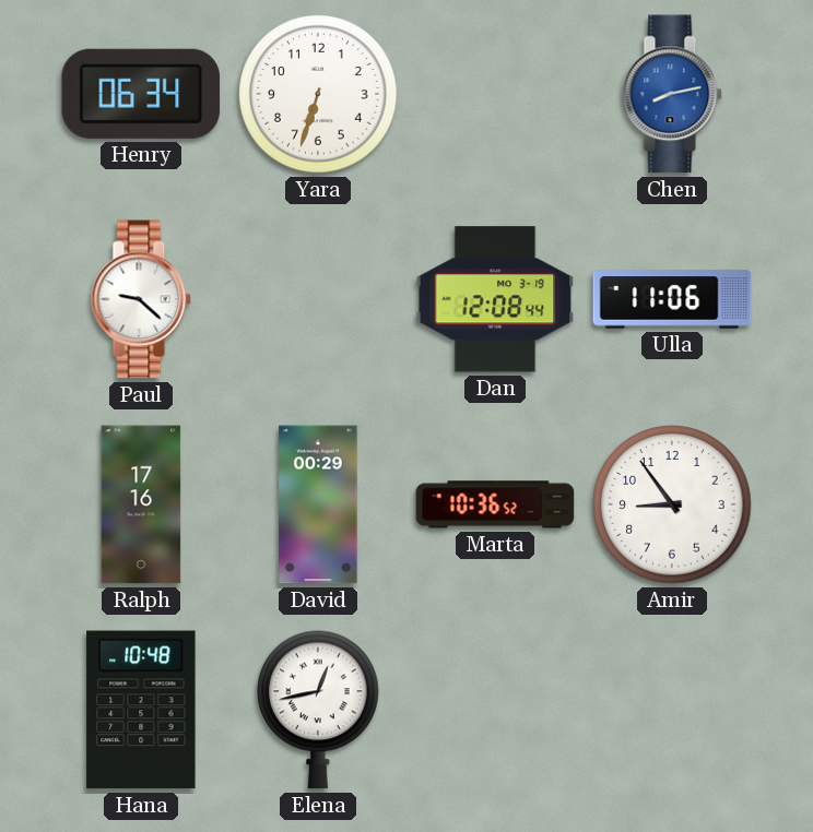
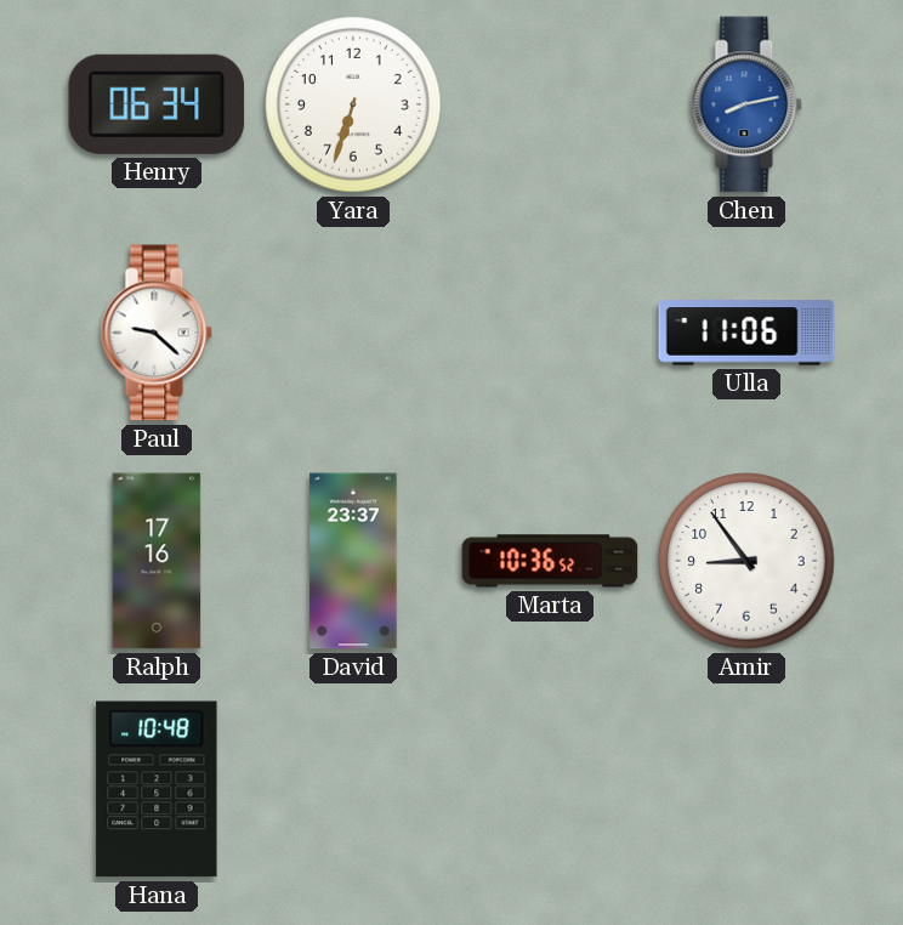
Dan: 12:08 -> none
David: 00:29 -> 23:37
Elena: 12:43 -> none
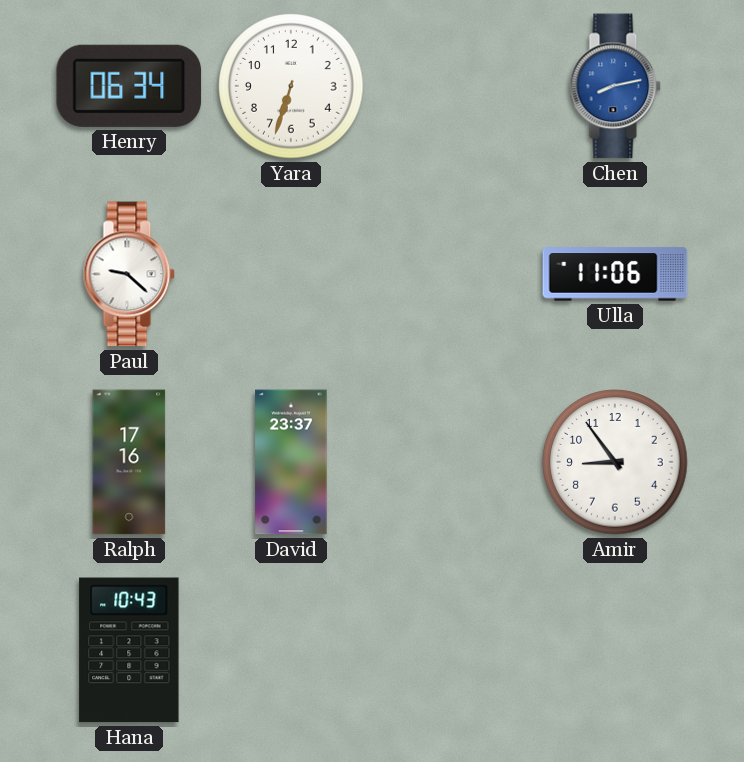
Marta: 10:36 -> none
Hana: 10:48 -> 10:43
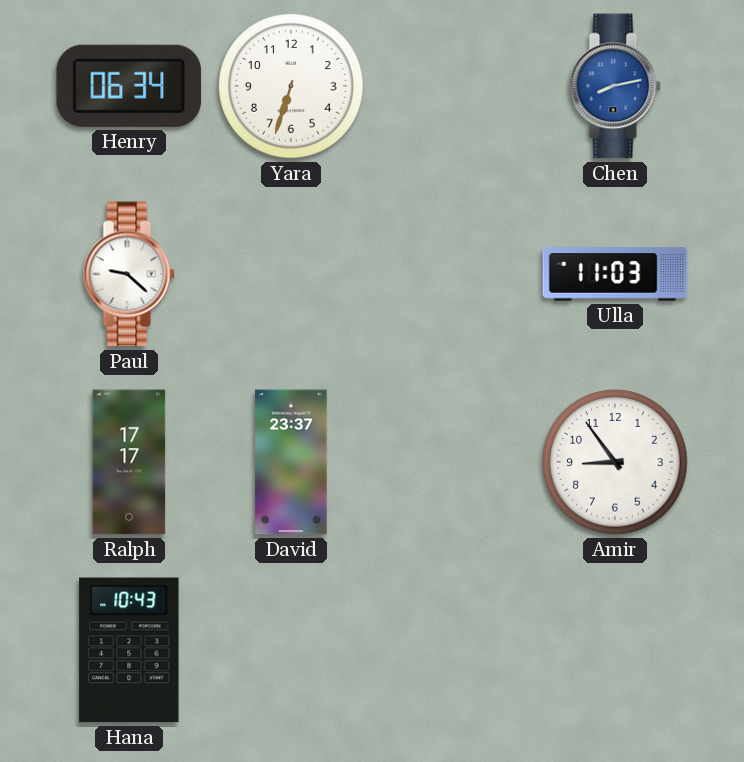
Ulla: 11:06 -> 11:03
Ralph: 17:16 -> 17:17
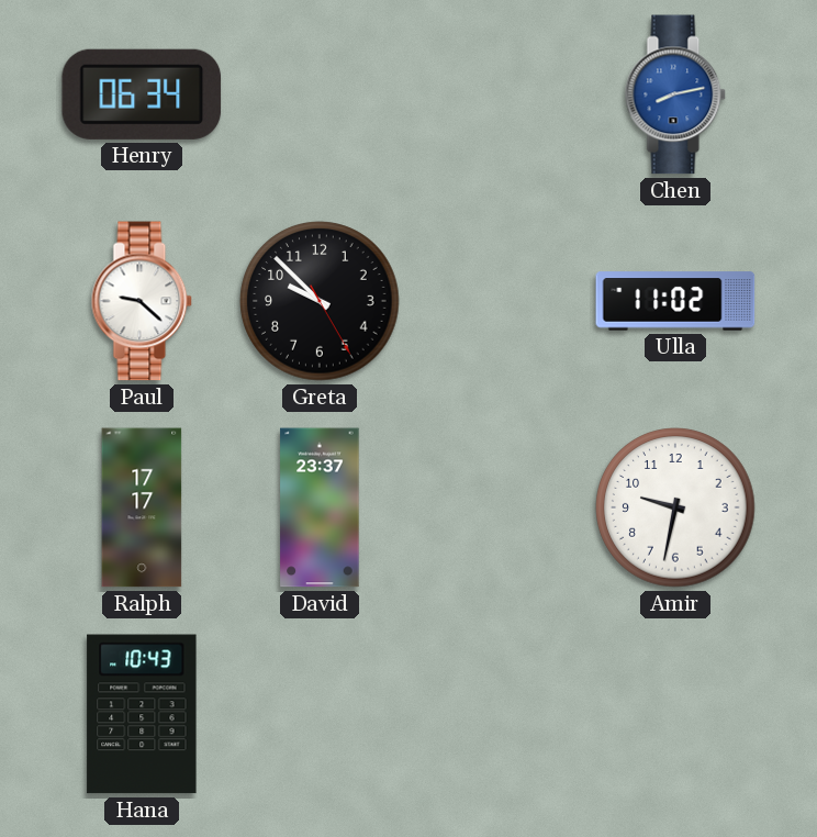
Yara: 6:33 -> none
Greta: none -> 9:52
Ulla: 11:03 -> 11:02
Amir: 8:54 -> 9:32
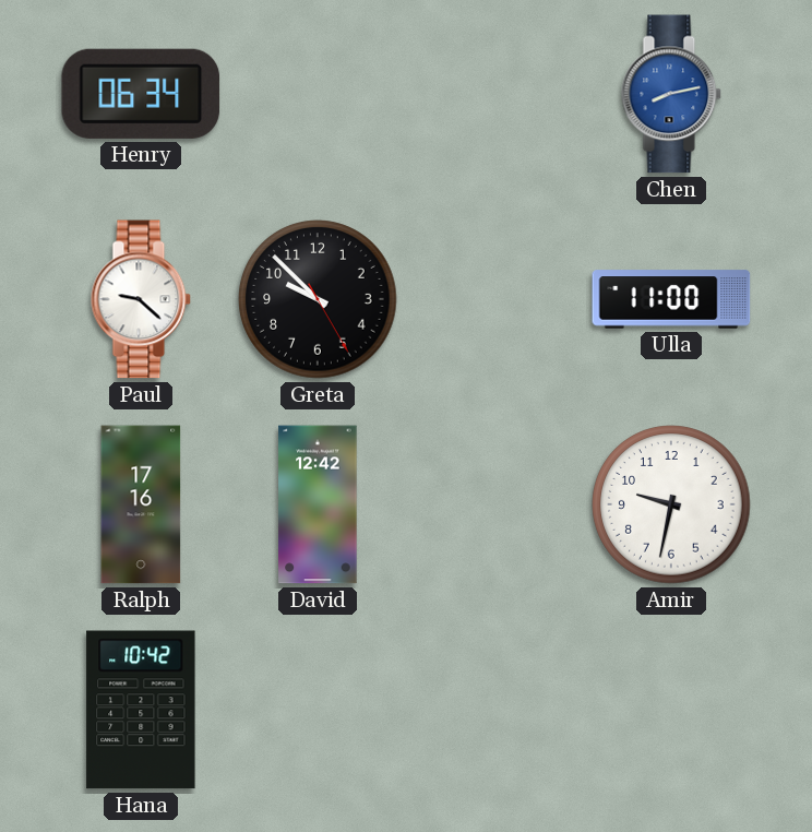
Ulla: 11:02 -> 11:00
Ralph: 17:17 -> 17:16
David: 23:37 -> 12:42
Hana: 10:43 -> 10:42
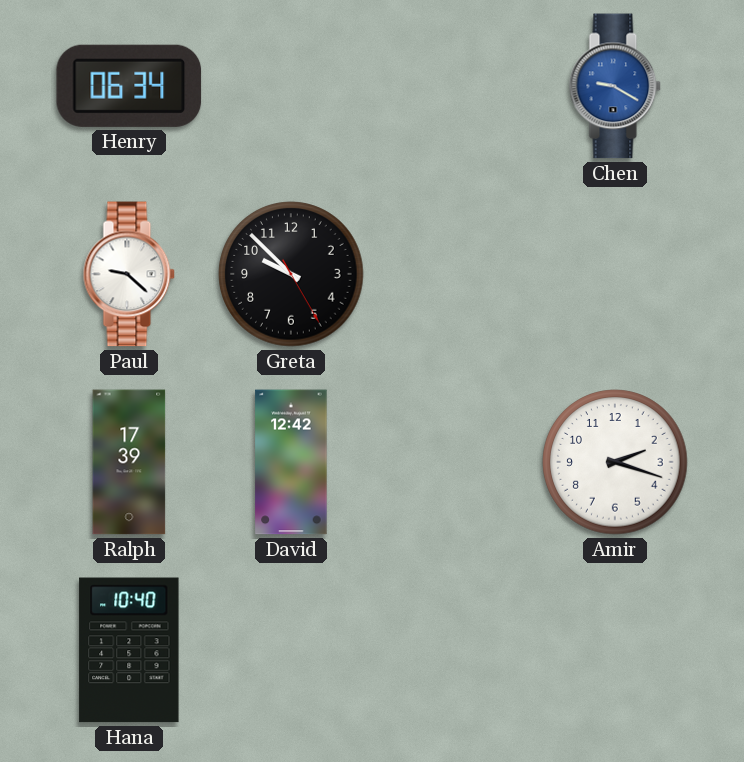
Chen: 8:13 -> 9:20
Ulla: 11:00 -> none
Ralph: 17:16 -> 17:39
Amir: 9:32 -> 2:18
Hana: 10:42 -> 10:40
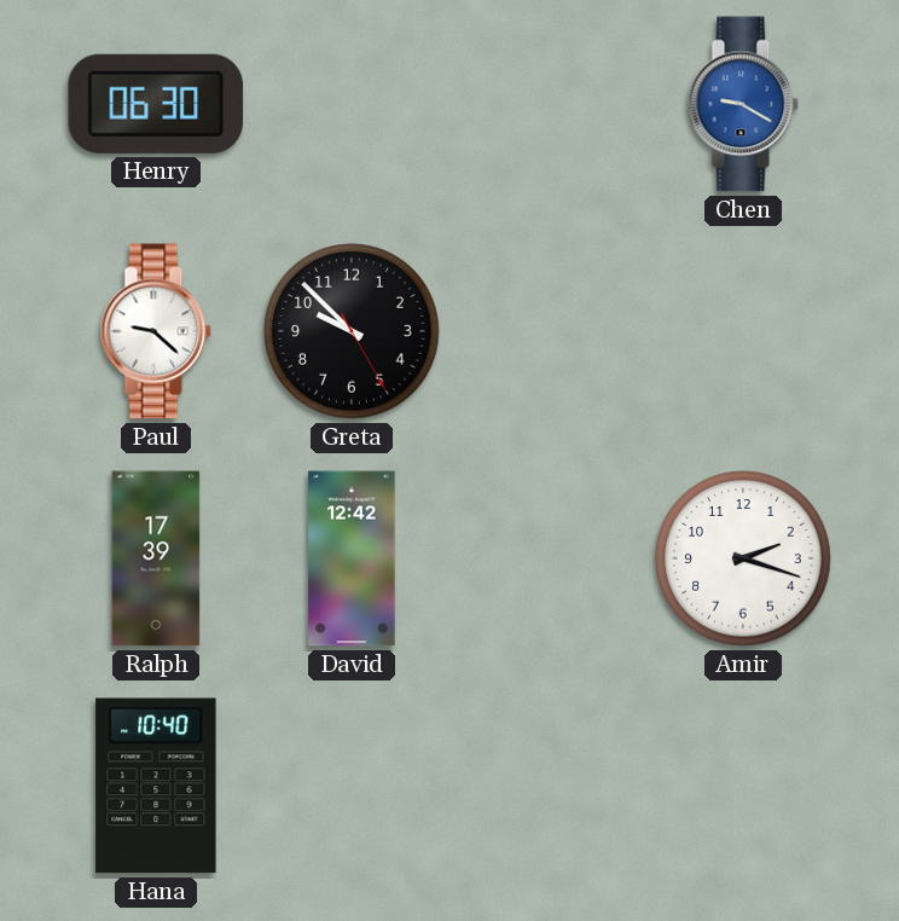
Henry: 06:34 -> 06:30
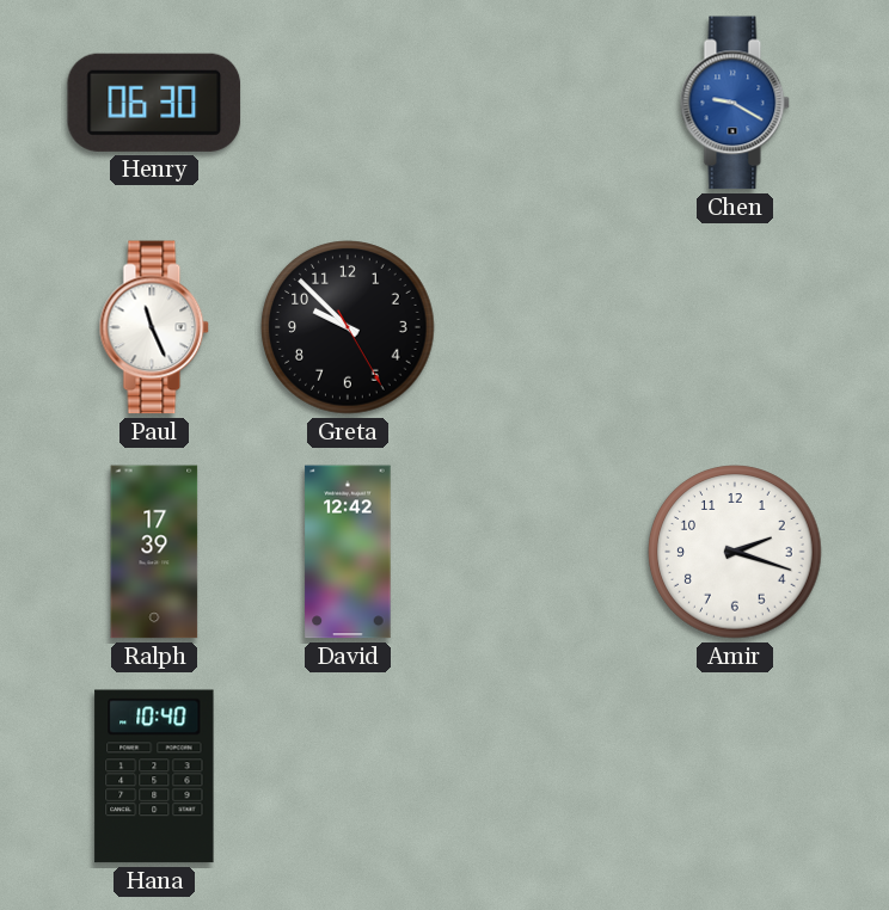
Paul: 9:22 -> 11:26
